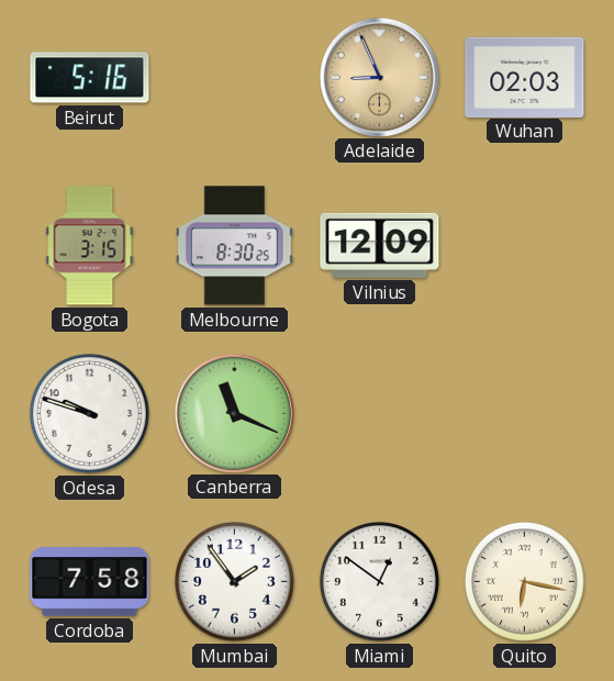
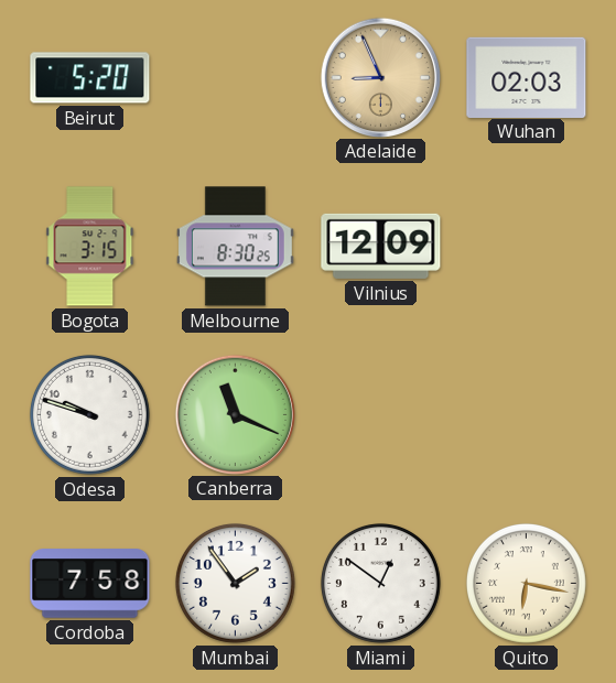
Beirut: 5:16 -> 5:20
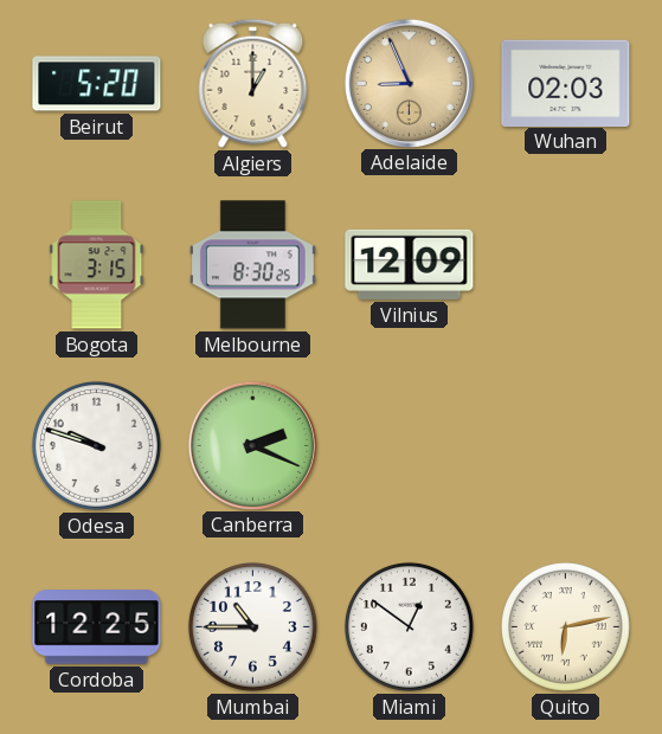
Algiers: none -> 1:00
Canberra: 11:19 -> 2:19
Cordoba: 7:58 -> 12:25
Mumbai: 1:54 -> 10:45
Quito: 6:17 -> 6:13
